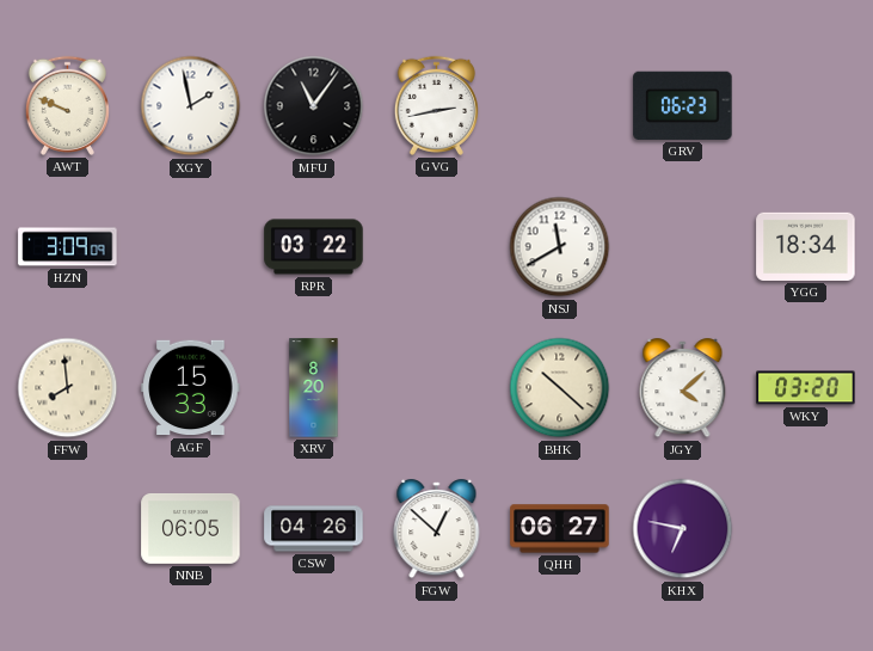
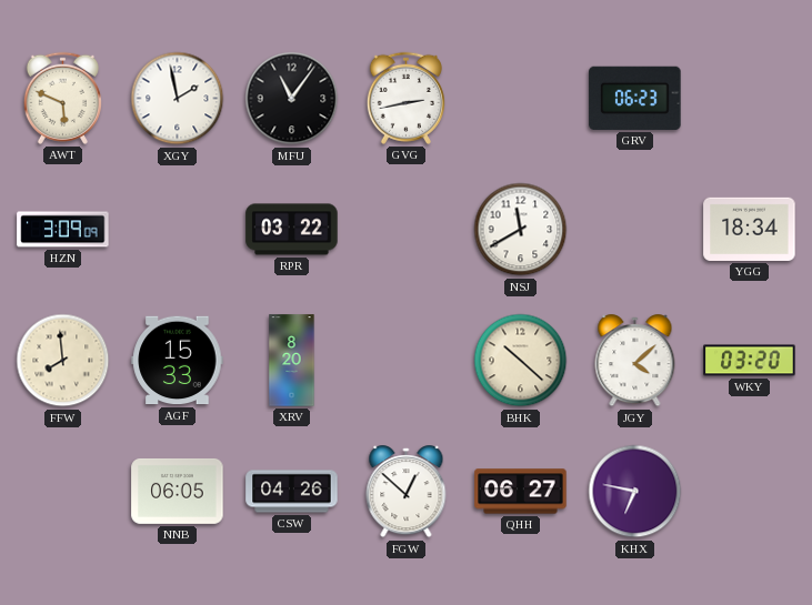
AWT: 9:49 -> 5:49
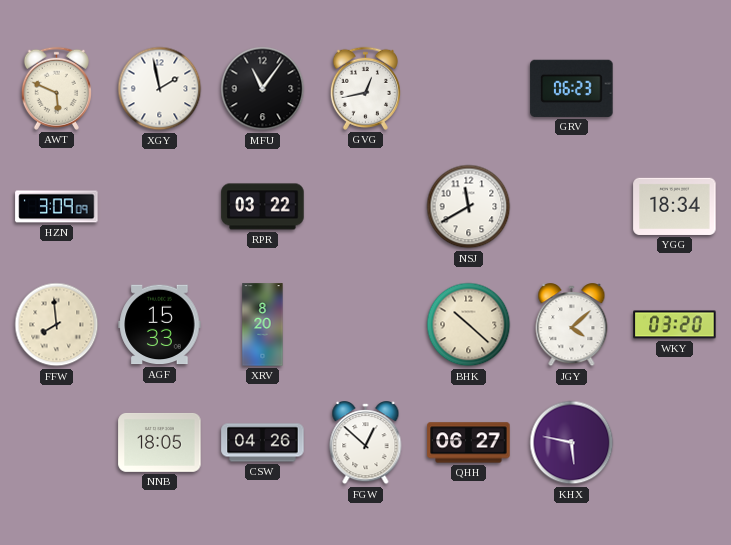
GVG: 2:43 -> 12:43
NNB: 06:05 -> 18:05
KHX: 6:47 -> 5:47
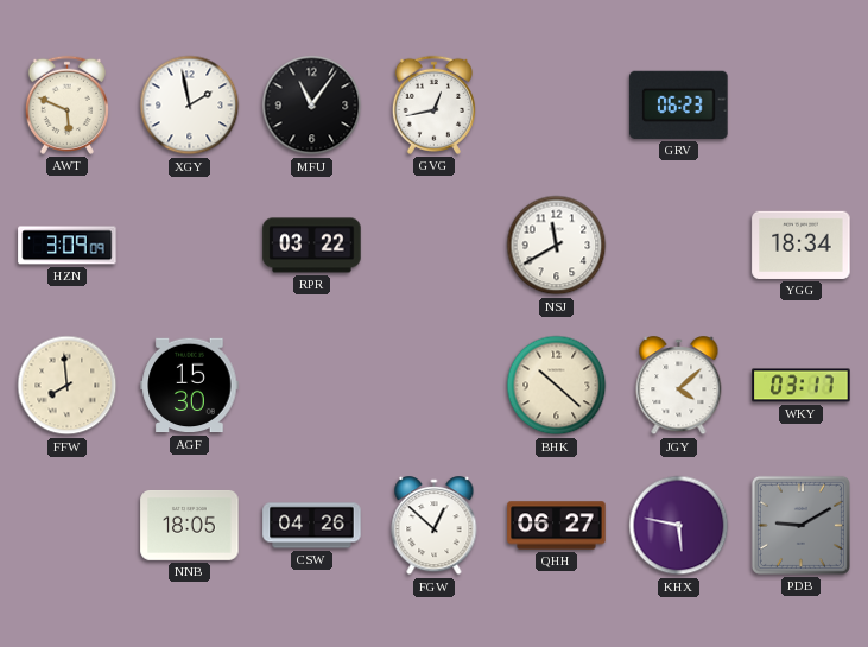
AGF: 15:33 -> 15:30
XRV: 8:20 -> none
WKY: 03:20 -> 03:17
PDB: none -> 9:10
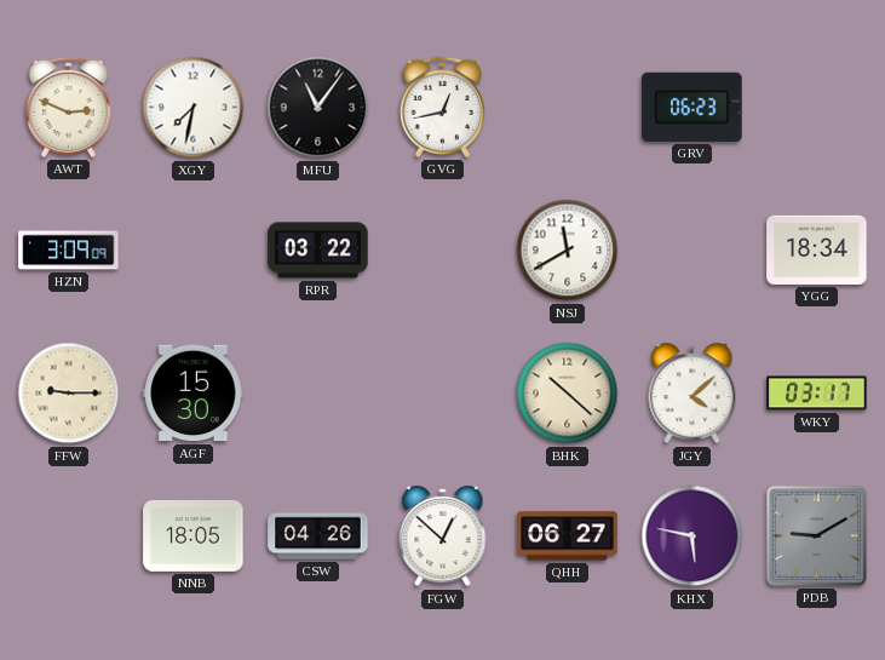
AWT: 5:49 -> 2:49
XGY: 1:58 -> 7:32
FFW: 7:59 -> 9:15
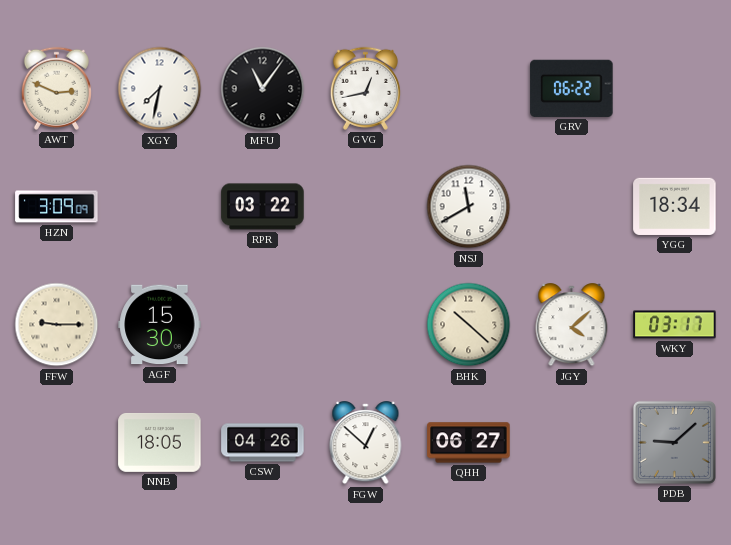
GRV: 06:23 -> 06:22
KHX: 5:47 -> none
PDB: 9:10 -> 9:08
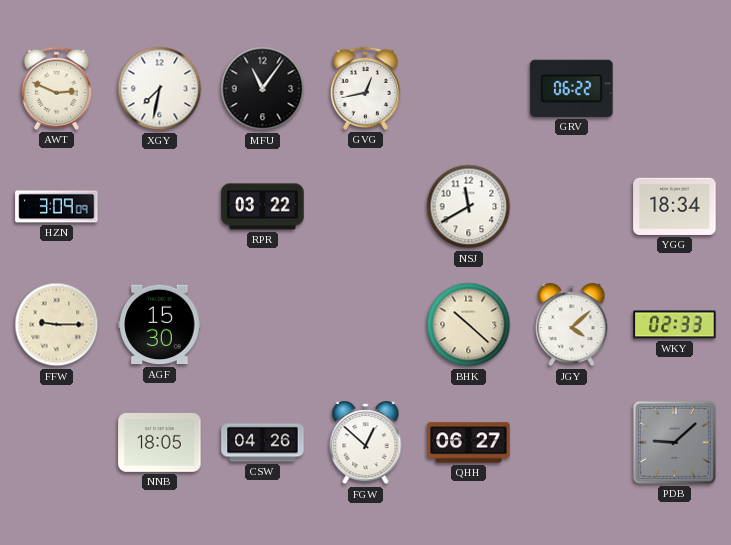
WKY: 03:17 -> 02:33
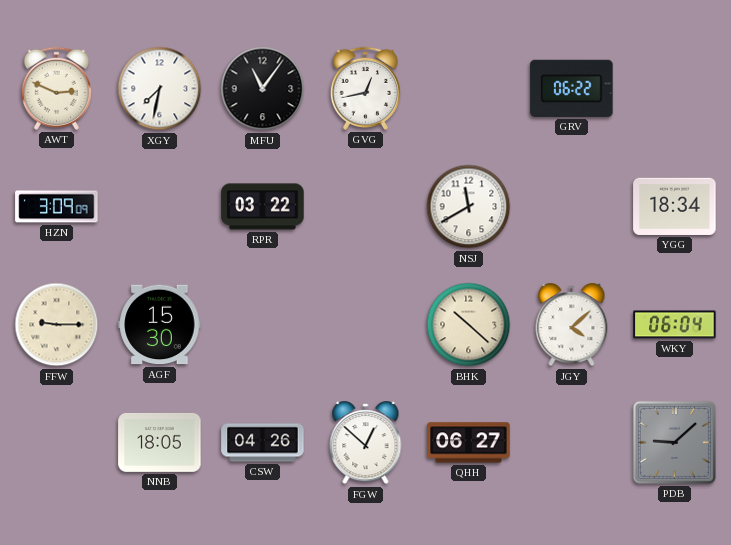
WKY: 02:33 -> 06:04
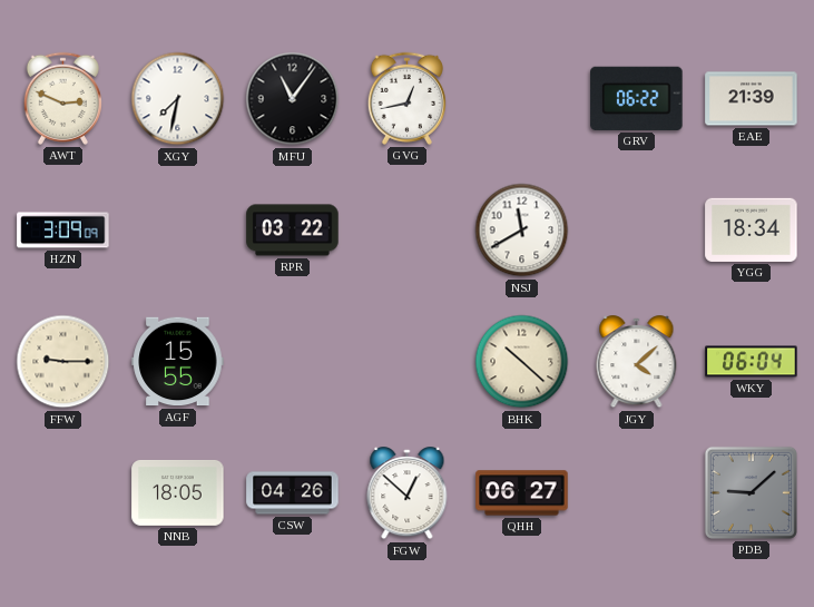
EAE: none -> 21:39
AGF: 15:30 -> 15:55
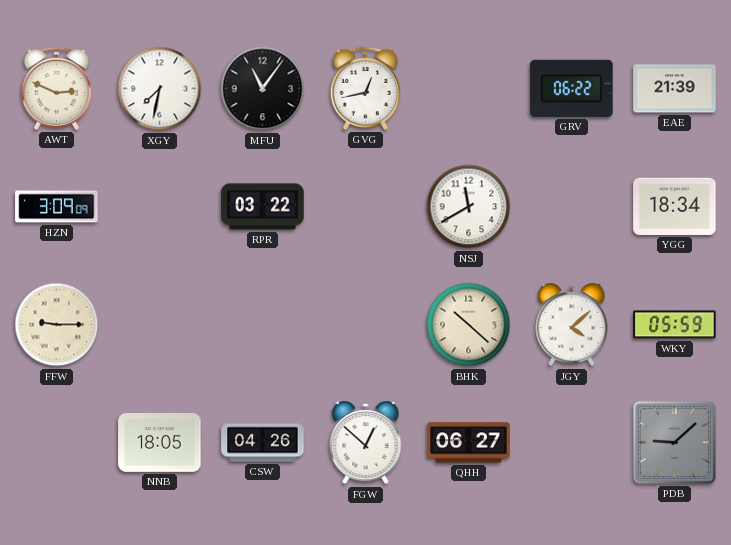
AGF: 15:55 -> none
WKY: 06:04 -> 05:59
